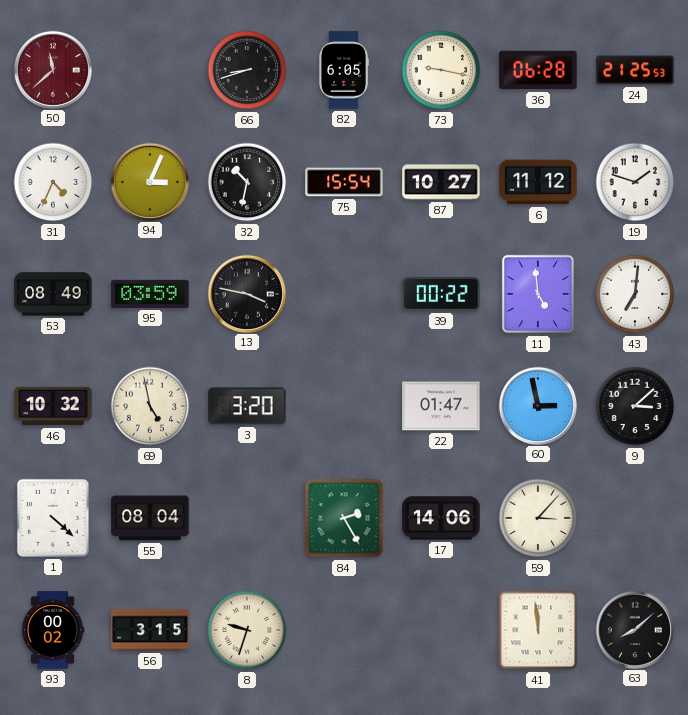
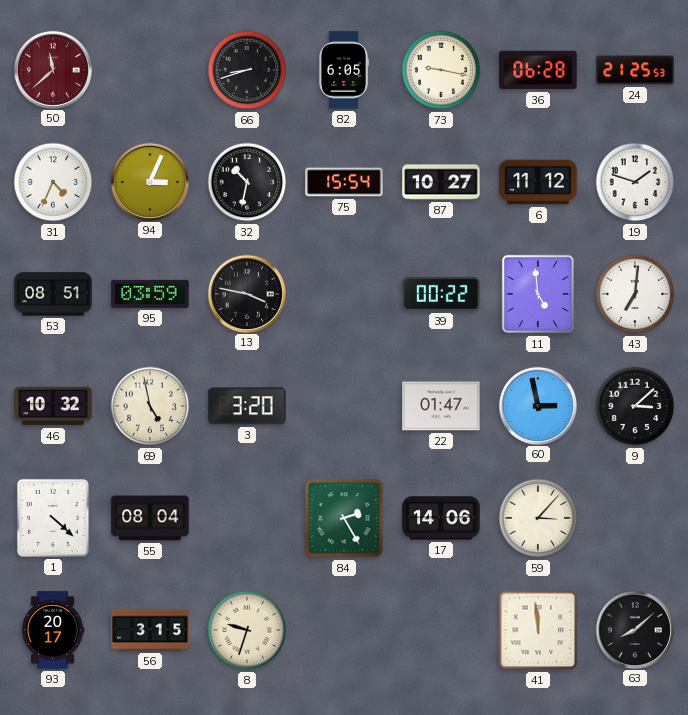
53: 08:49 -> 08:51
93: 00:02 -> 20:17
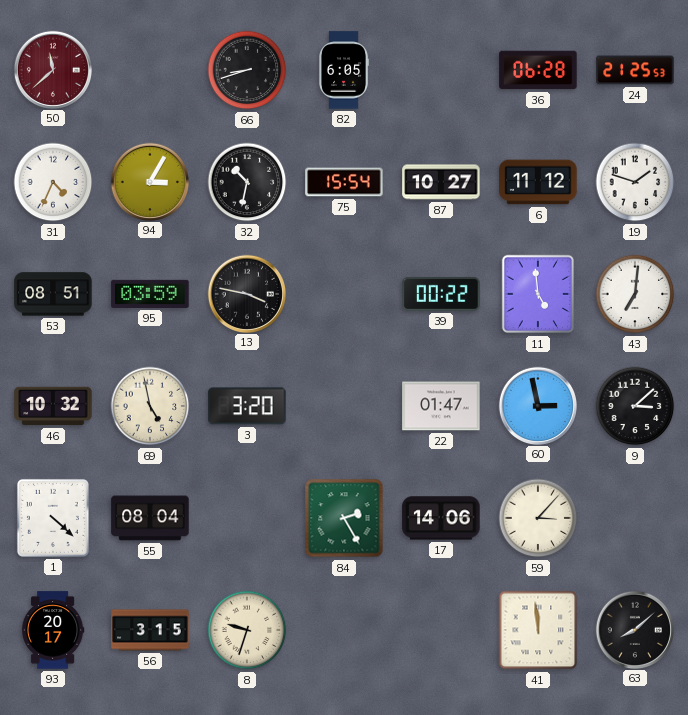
73: 9:17 -> none
94: 3:04 -> 3:05
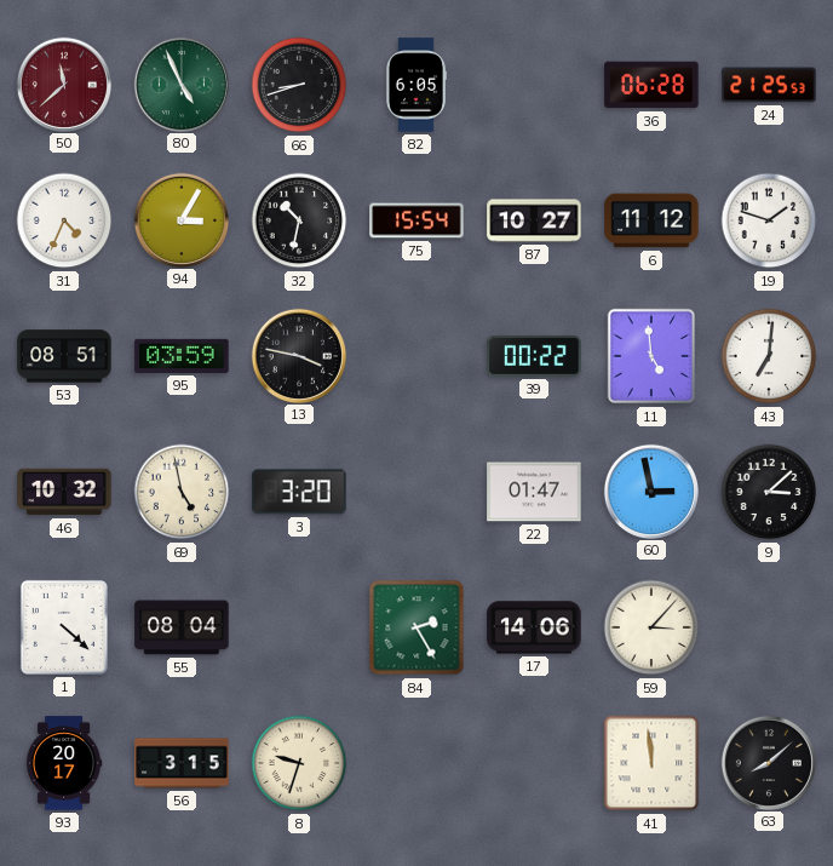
80: none -> 4:56
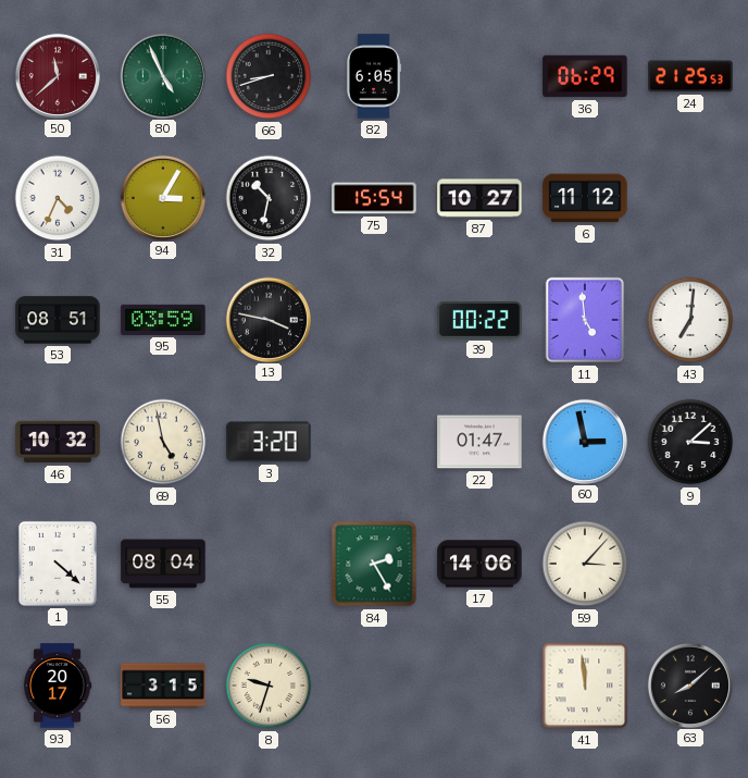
36: 06:28 -> 06:29
19: 1:48 -> none
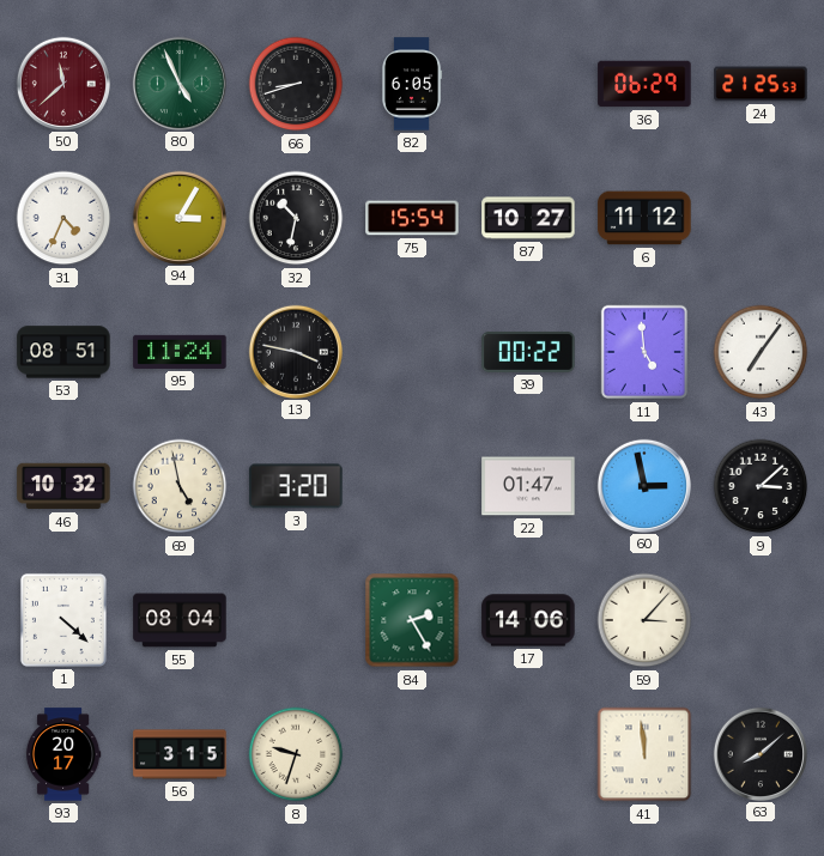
95: 03:59 -> 11:24
43: 7:01 -> 7:06
